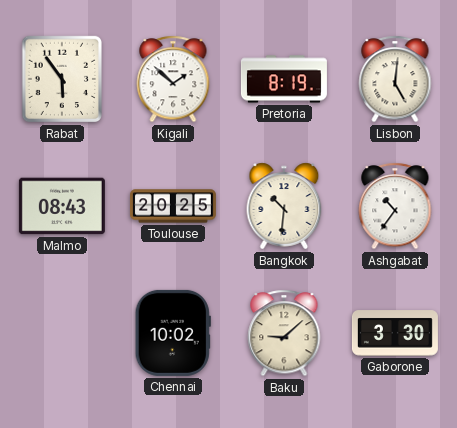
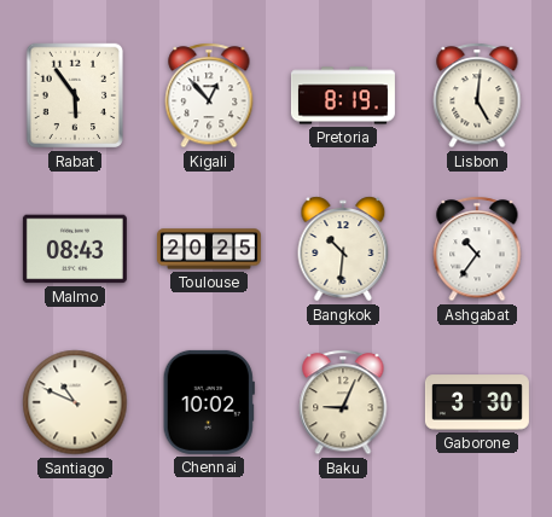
Kigali: 1:52 -> 12:53
Santiago: none -> 10:49
Baku: 9:08 -> 9:04
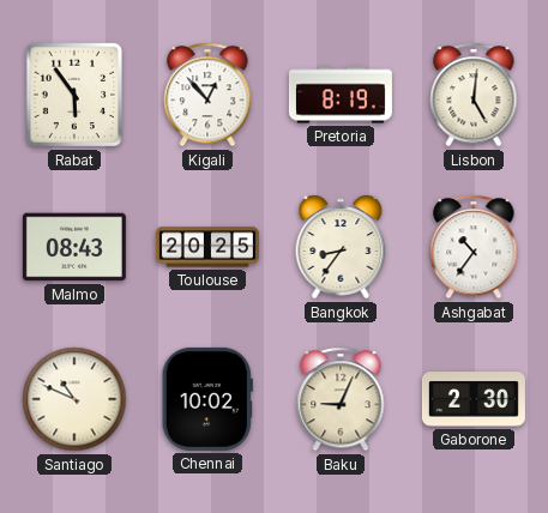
Bangkok: 10:31 -> 8:36
Gaborone: 3:30 -> 2:30
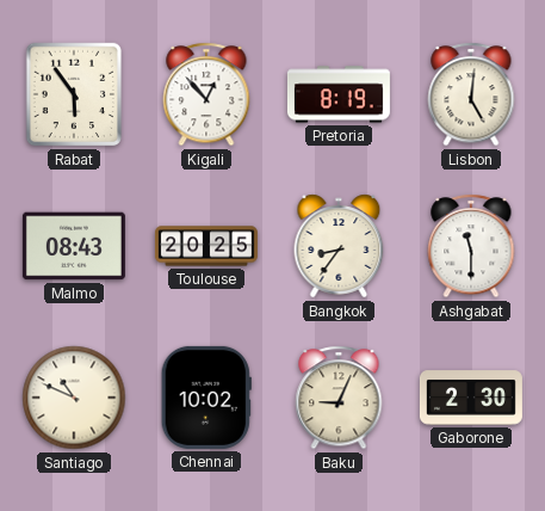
Ashgabat: 10:36 -> 11:30
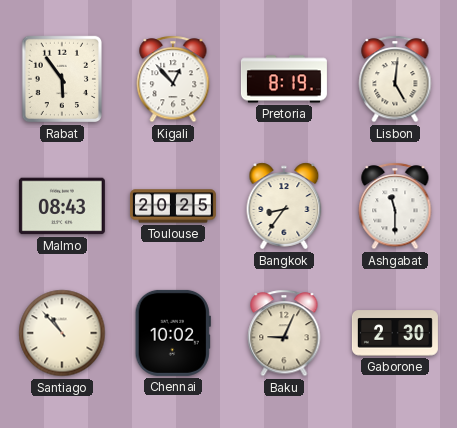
Santiago: 10:49 -> 10:53
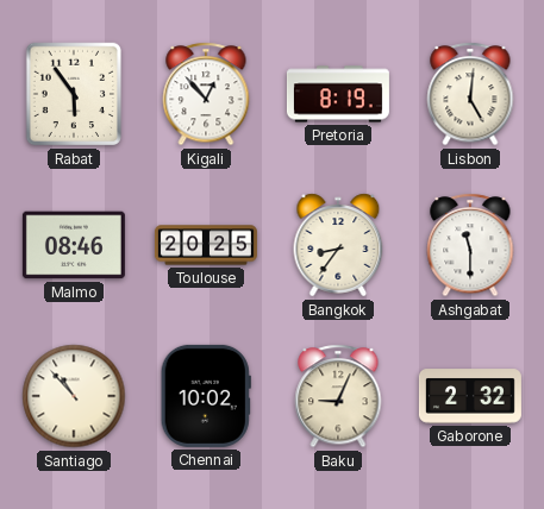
Malmo: 08:43 -> 08:46
Gaborone: 2:30 -> 2:32
